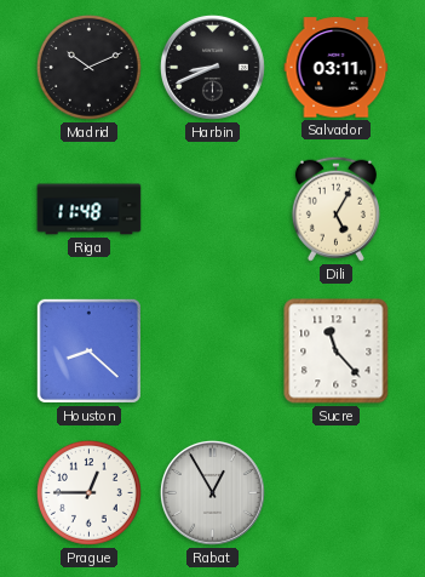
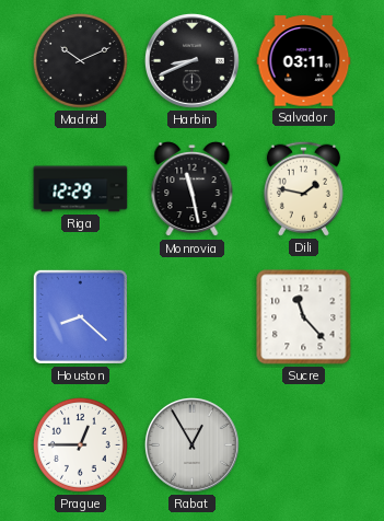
Riga: 11:48 -> 12:29
Monrovia: none -> 11:28
Dili: 5:05 -> 1:47
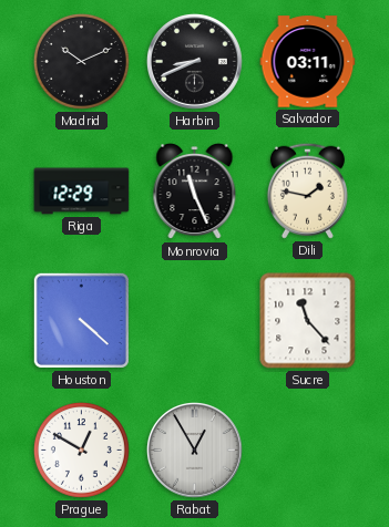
Monrovia: 11:28 -> 11:26
Houston: 8:22 -> 4:22
Prague: 12:45 -> 12:50
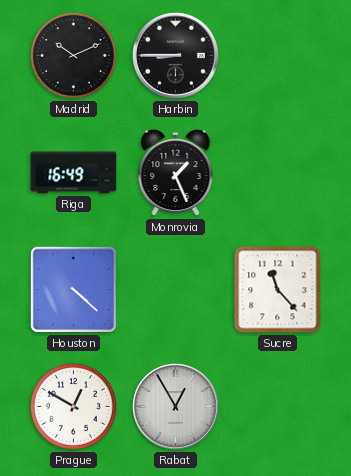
Harbin: 8:41 -> 8:45
Salvador: 03:11 -> none
Riga: 12:29 -> 16:49
Monrovia: 11:26 -> 1:26
Dili: 1:47 -> none
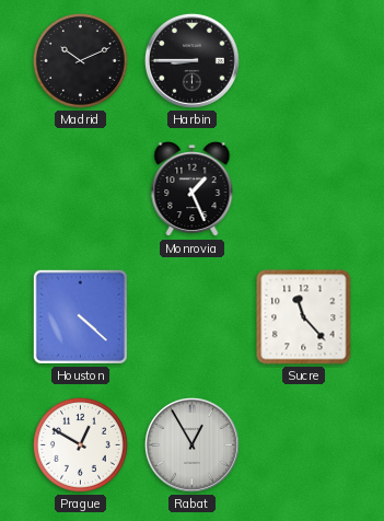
Riga: 16:49 -> none
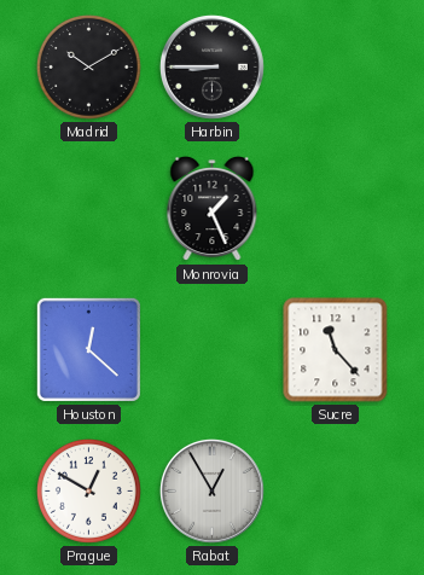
Madrid: 10:11 -> 10:10
Houston: 4:22 -> 12:22
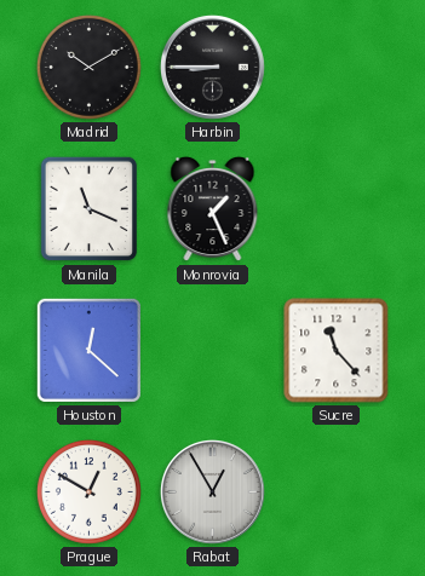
Manila: none -> 11:19
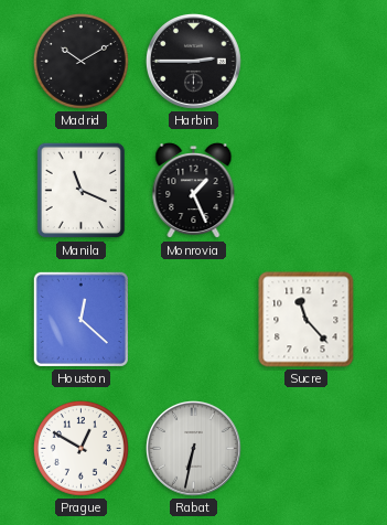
Harbin: 8:45 -> 2:45
Rabat: 12:55 -> 6:32
